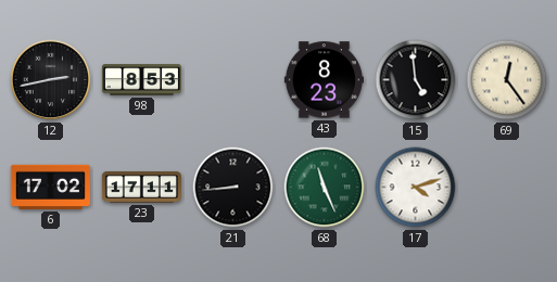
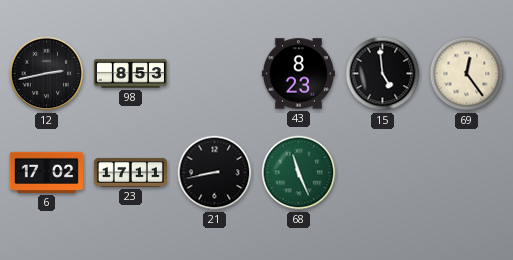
21: 8:44 -> 8:43
17: 4:12 -> none
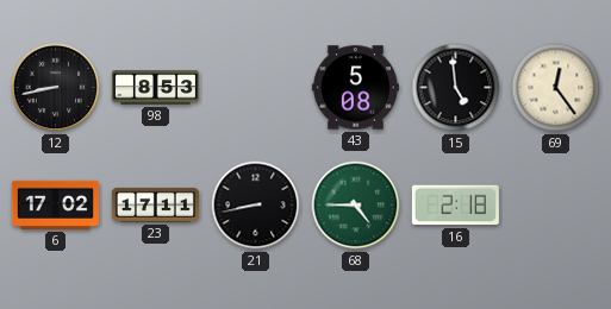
12: 2:43 -> 8:43
43: 8:23 -> 5:08
68: 11:26 -> 4:45
16: none -> 2:18
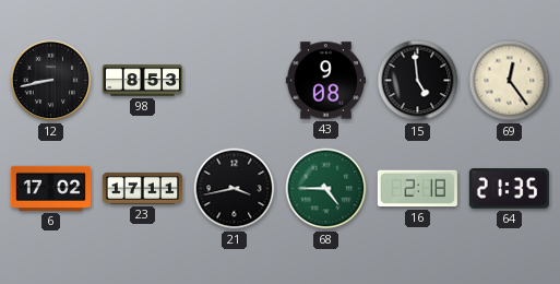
43: 5:08 -> 9:08
21: 8:43 -> 3:43
64: none -> 21:35
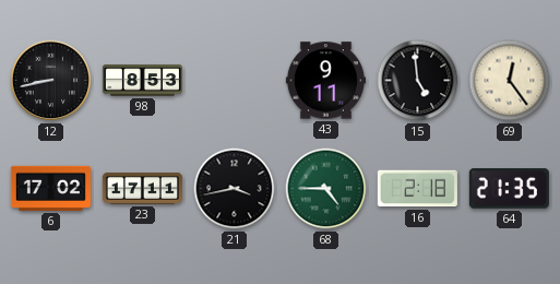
43: 9:08 -> 9:11
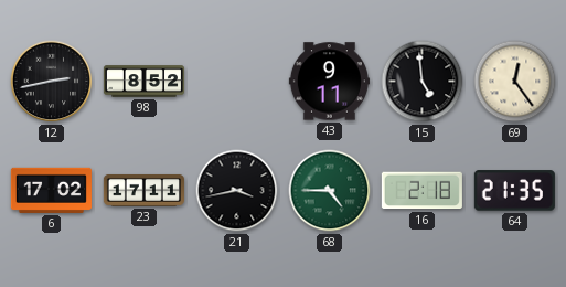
12: 8:43 -> 2:43
98: 8:53 -> 8:52
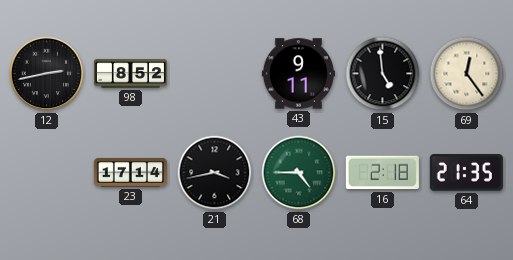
6: 17:02 -> none
23: 17:11 -> 17:14
